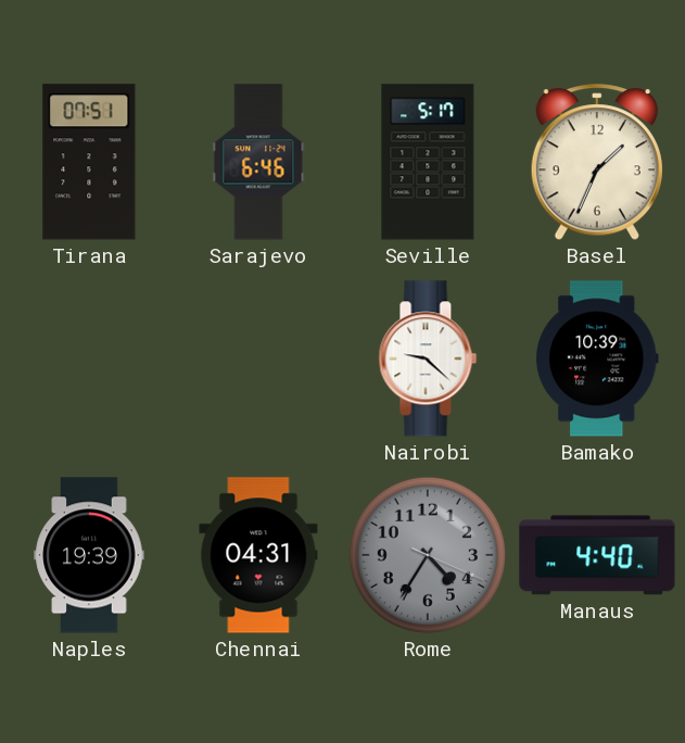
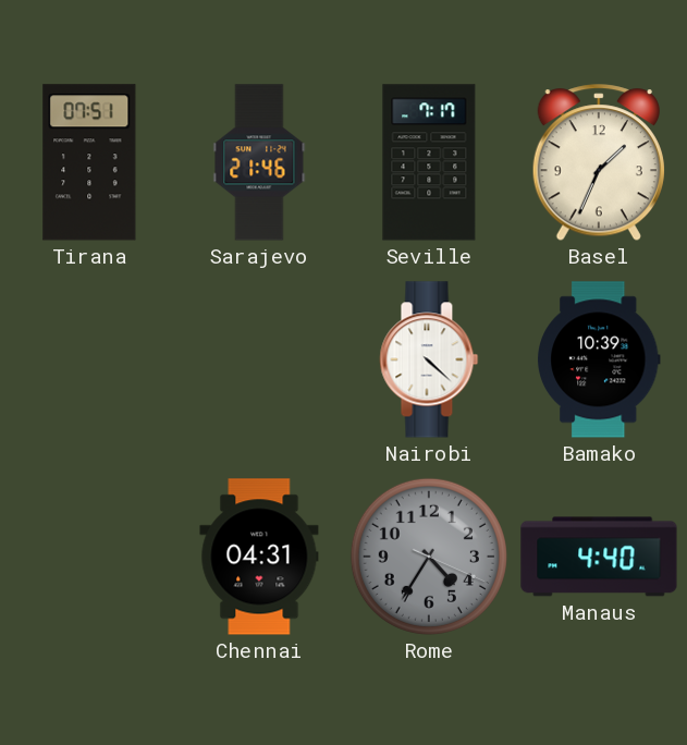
Sarajevo: 6:46 -> 21:46
Seville: 5:17 -> 7:17
Nairobi: 9:22 -> 4:22
Naples: 19:39 -> none
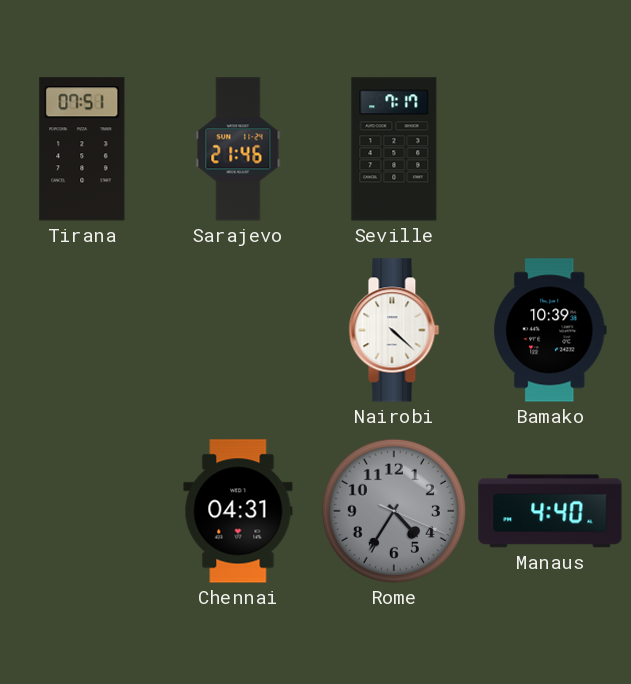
Basel: 1:34 -> none
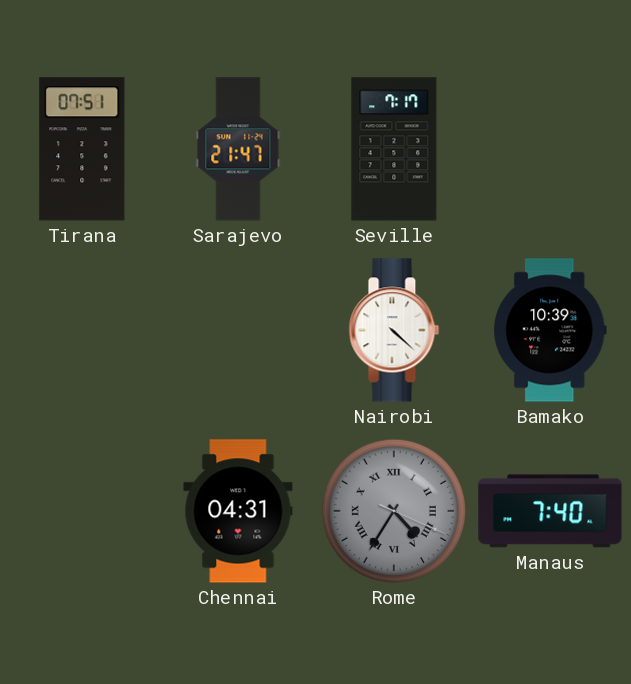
Sarajevo: 21:46 -> 21:47
Rome numerals: Arabic -> Roman
Manaus: 4:40 -> 7:40
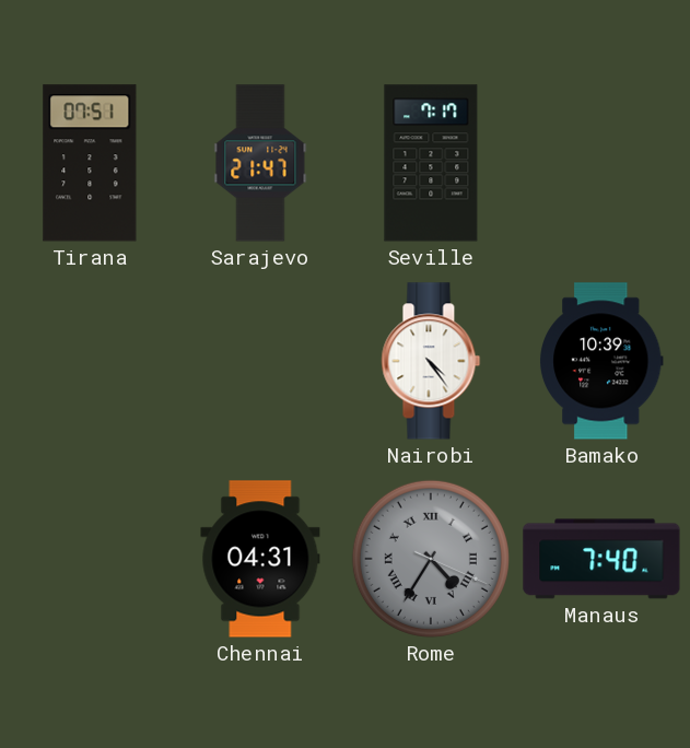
Nairobi: 4:22 -> 4:24
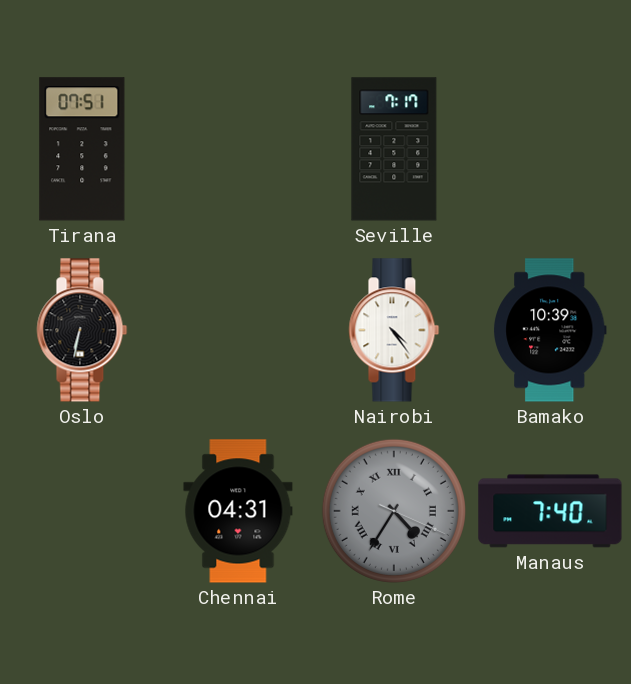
Sarajevo: 21:47 -> none
Oslo: none -> 6:32
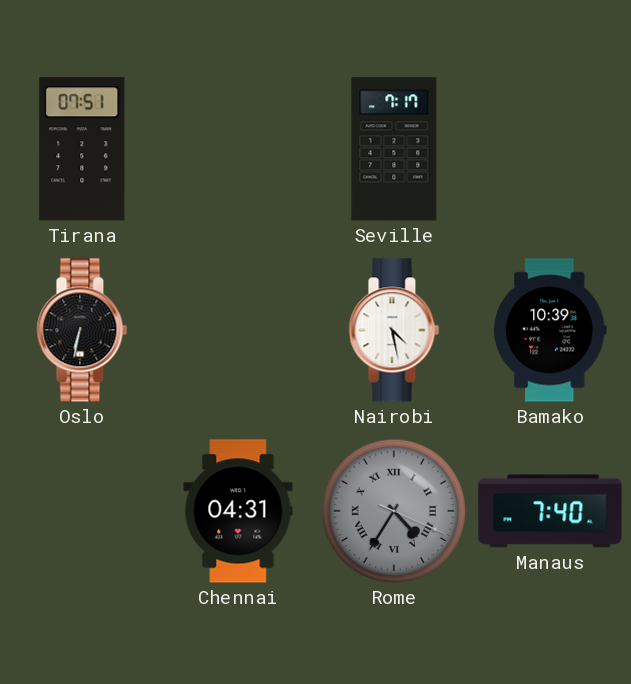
Nairobi: 4:24 -> 4:28
